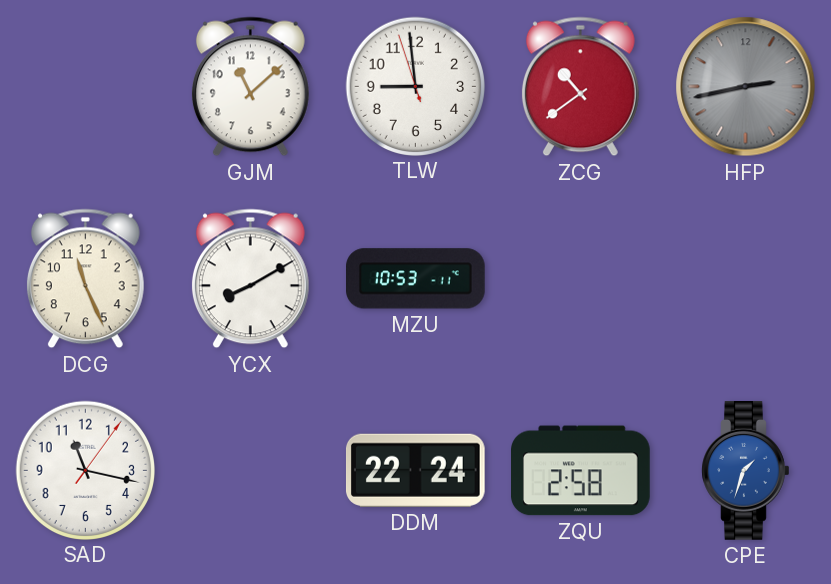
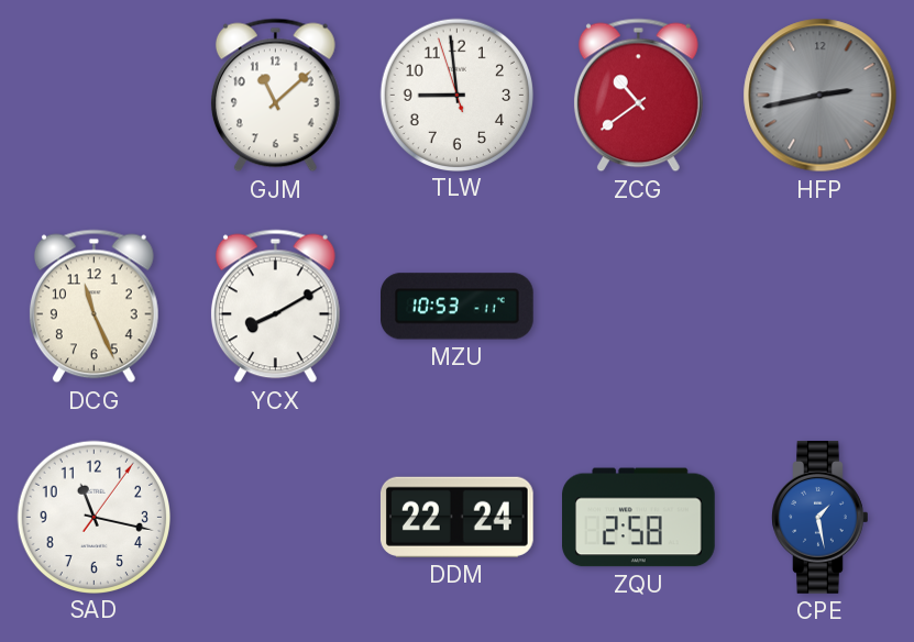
CPE: 1:33 -> 1:28
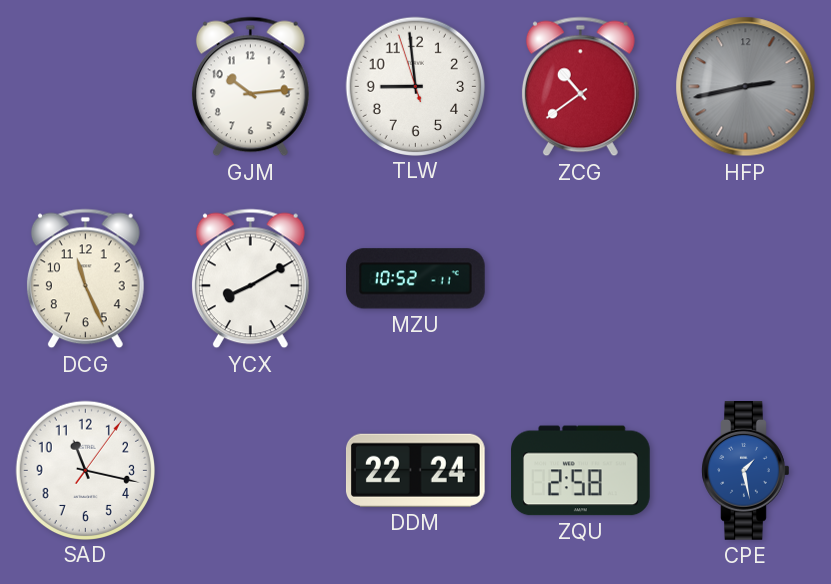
GJM: 11:08 -> 10:14
MZU: 10:53 -> 10:52
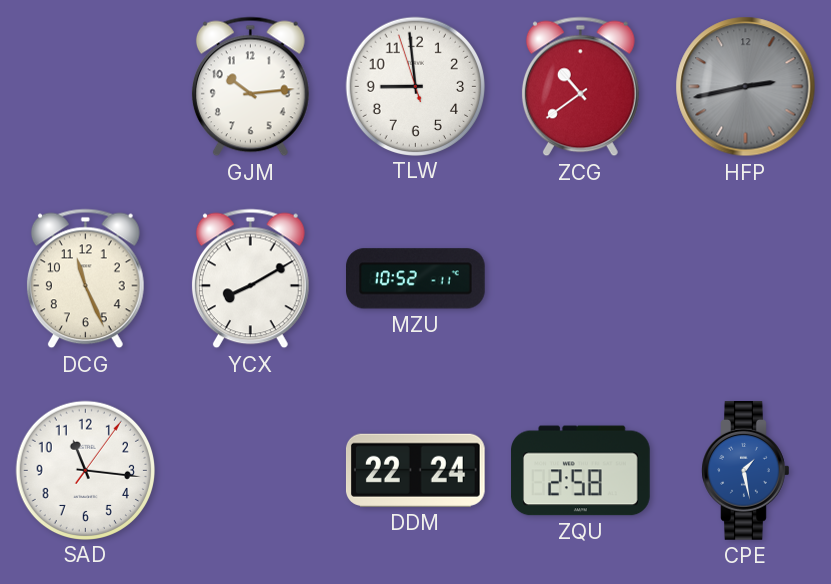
SAD: 11:17 -> 11:16
